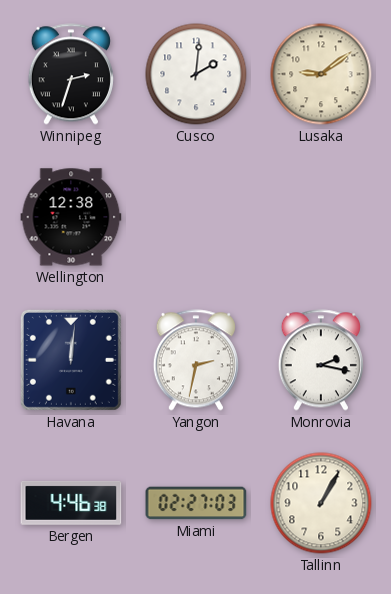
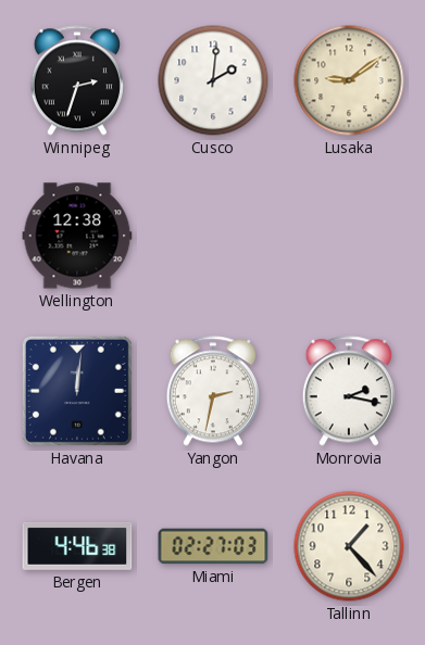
Tallinn: 1:05 -> 1:23
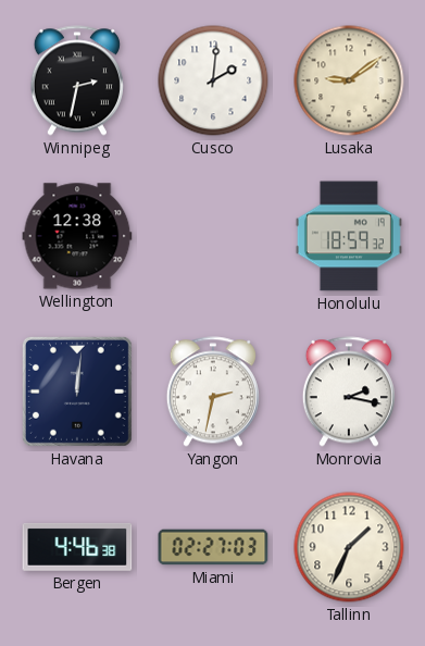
Winnipeg: 2:33 -> 2:32
Honolulu: none -> 18:59
Tallinn: 1:23 -> 1:34
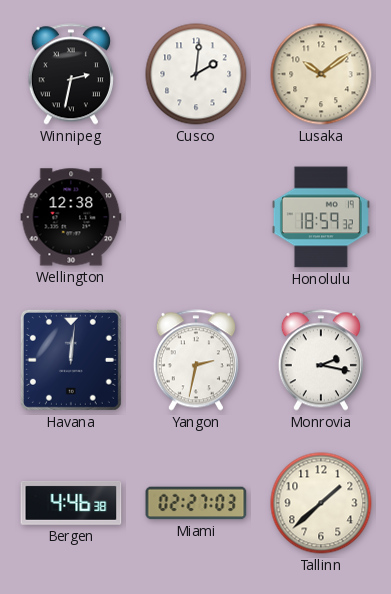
Lusaka: 9:09 -> 10:09
Tallinn: 1:34 -> 1:38
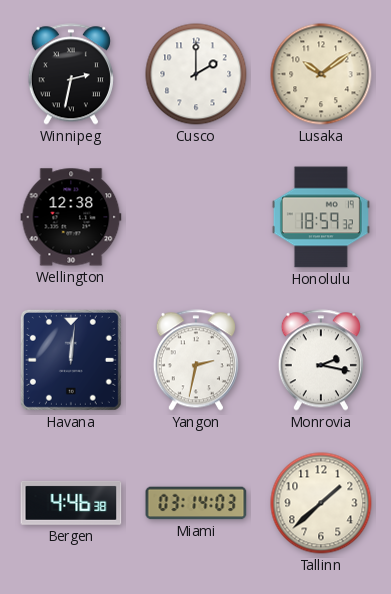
Cusco: 2:01 -> 2:00
Miami: 02:27 -> 03:14
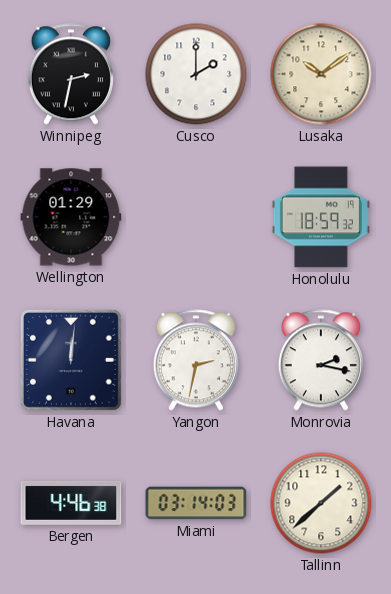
Wellington: 12:38 -> 01:29
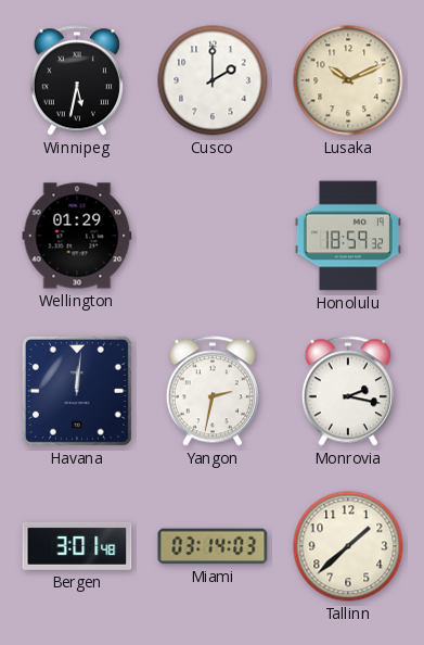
Winnipeg: 2:32 -> 5:32
Lusaka: 10:09 -> 10:11
Bergen: 4:46 -> 3:01
